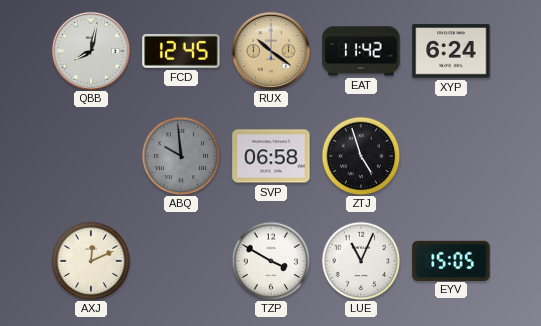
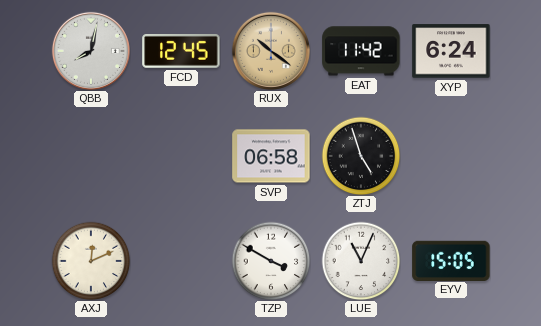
ABQ: 9:59 -> none
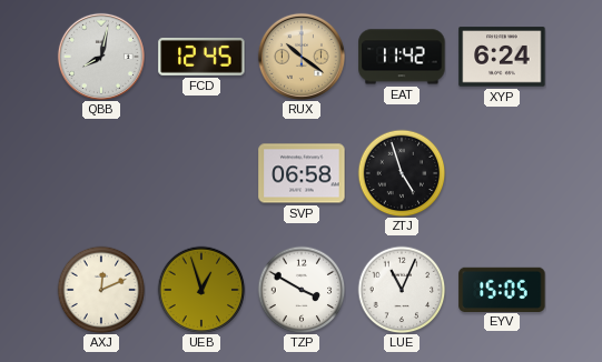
UEB: none -> 12:57
